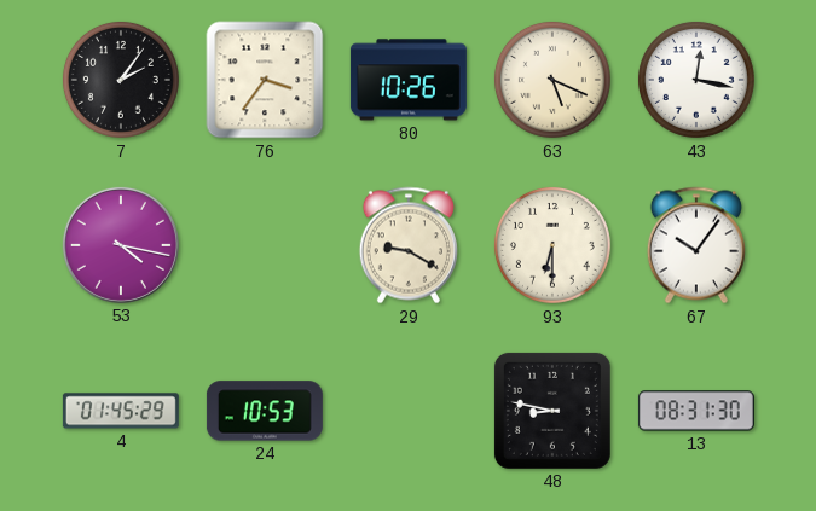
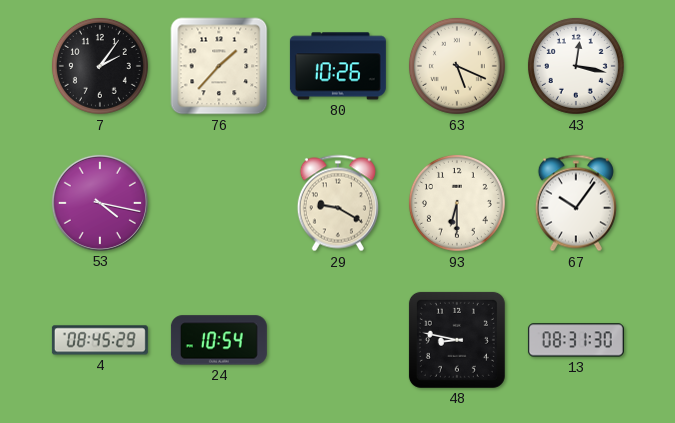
76: 3:36 -> 1:37
4: 01:45 -> 08:45
24: 10:53 -> 10:54
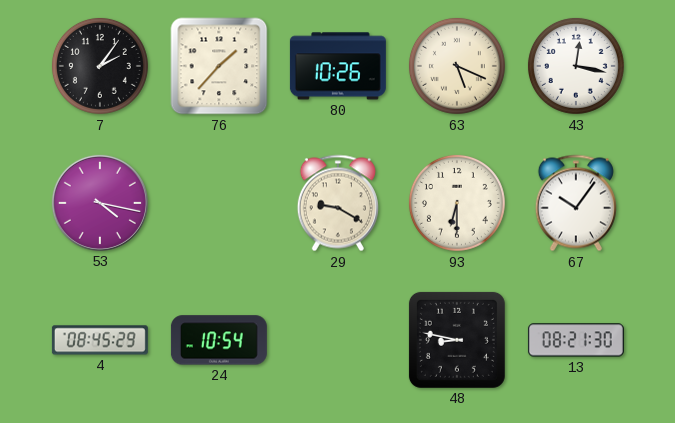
13: 08:31 -> 08:21
